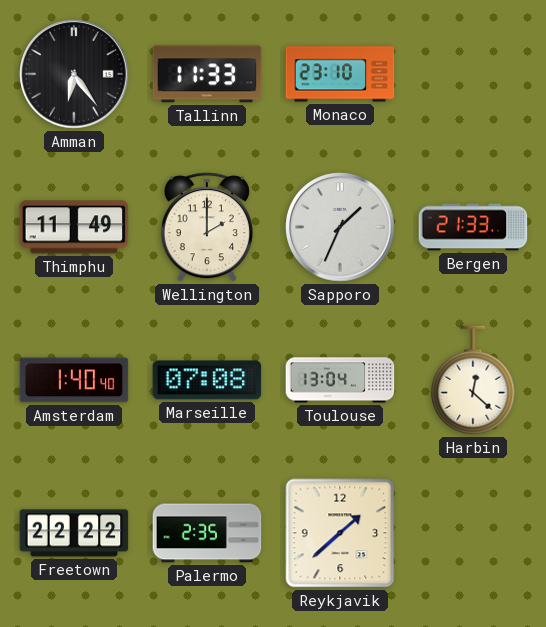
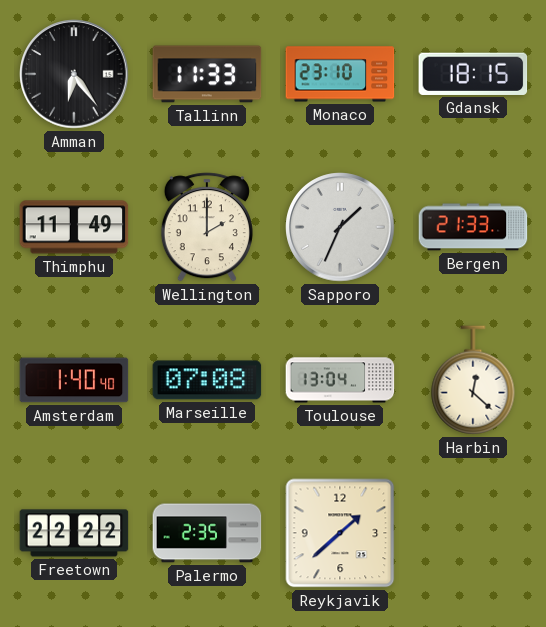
Gdansk: none -> 18:15
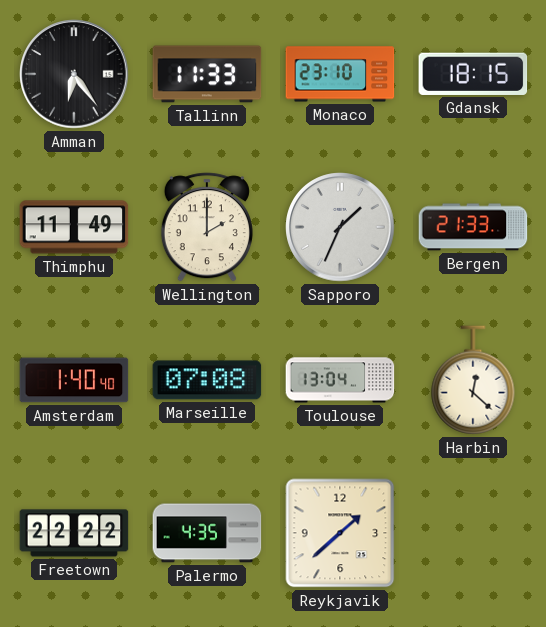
Palermo: 2:35 -> 4:35
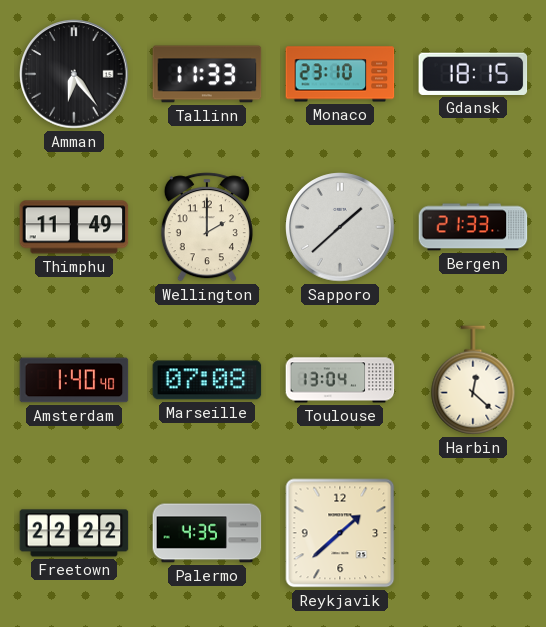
Sapporo: 1:34 -> 1:38
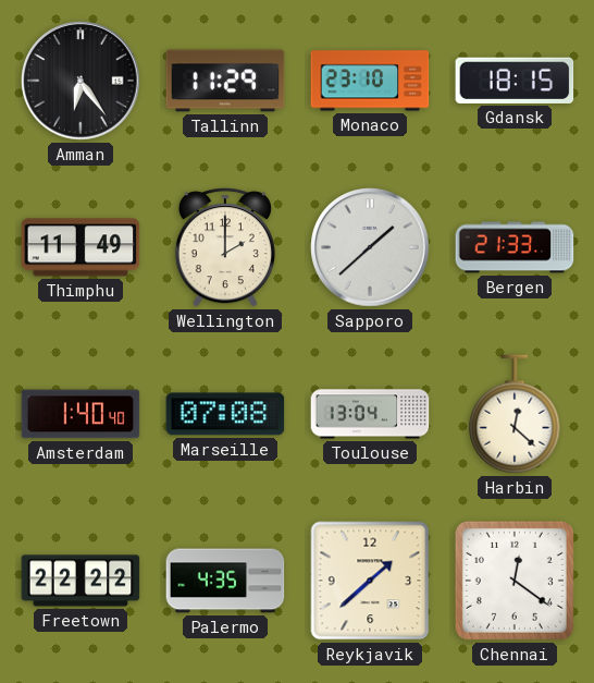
Tallinn: 11:33 -> 11:29
Chennai: none -> 12:21
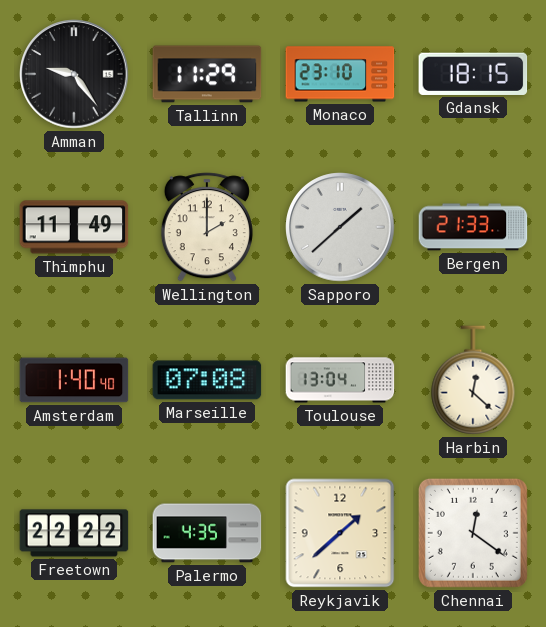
Amman: 6:24 -> 9:24
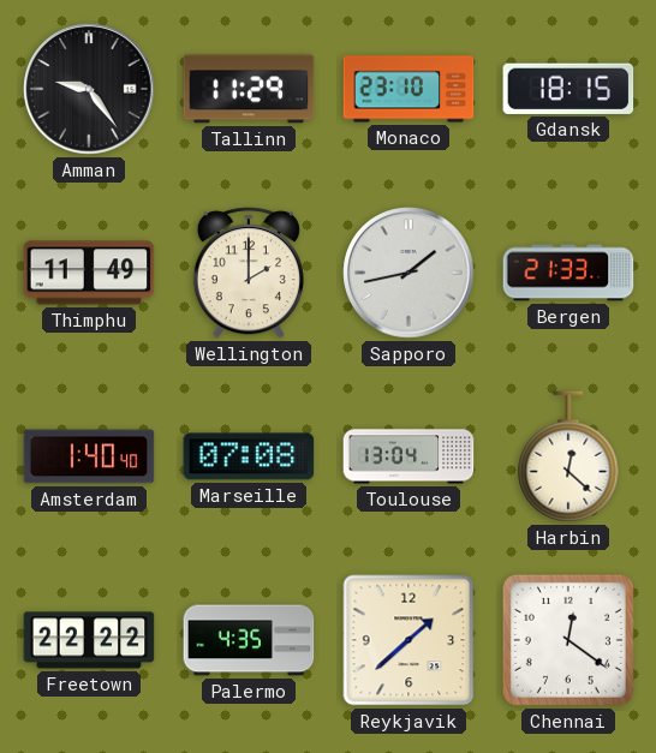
Sapporo: 1:38 -> 1:43
